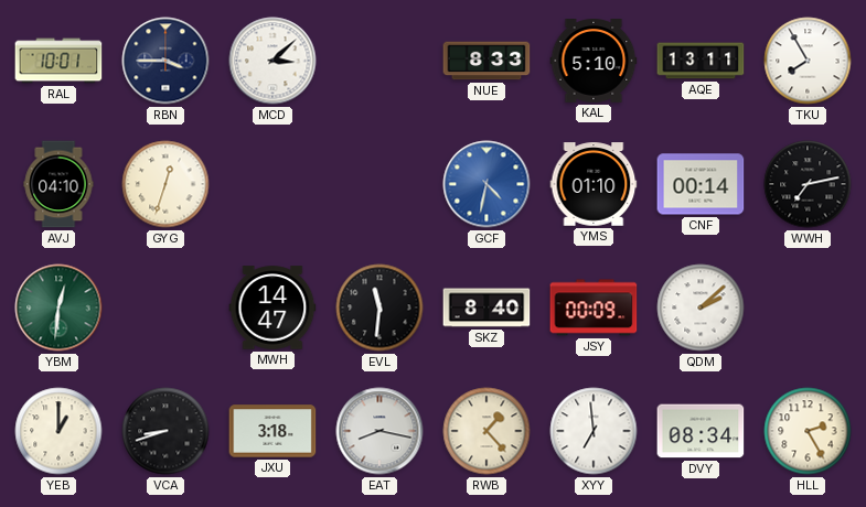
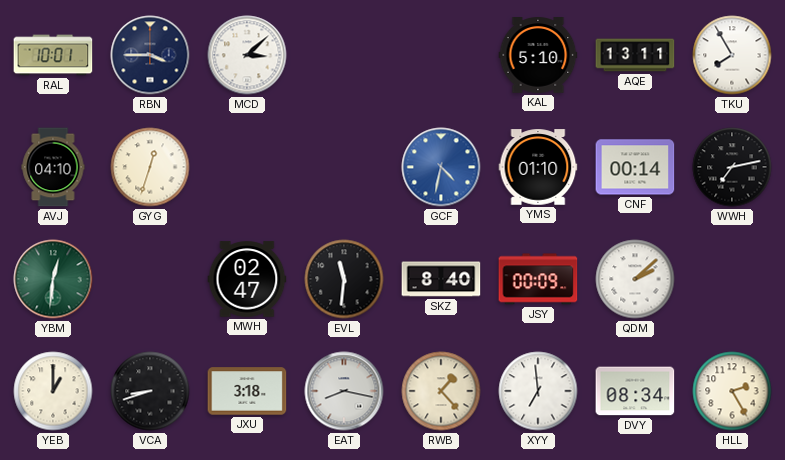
NUE: 8:33 -> none
MWH: 14:47 -> 02:47
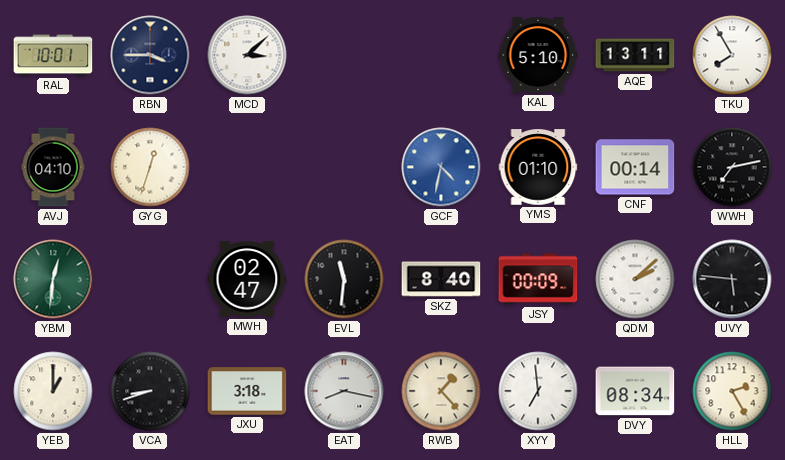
UVY: none -> 5:46
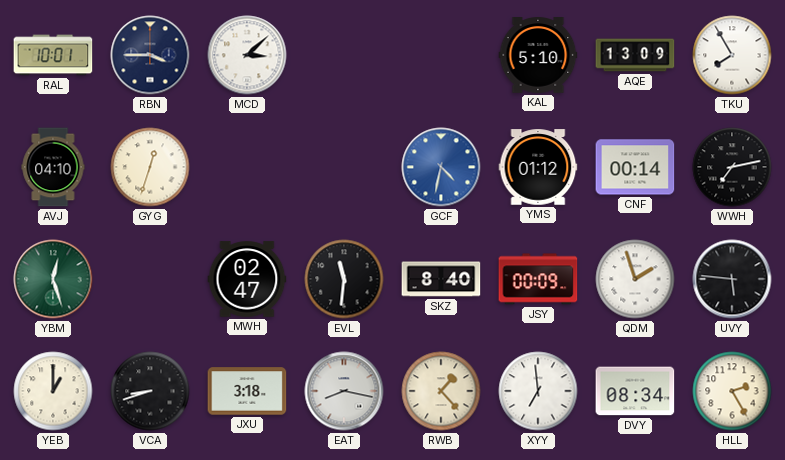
AQE: 13:11 -> 13:09
YMS: 01:10 -> 01:12
YBM: 12:31 -> 12:27
QDM: 2:08 -> 1:57
